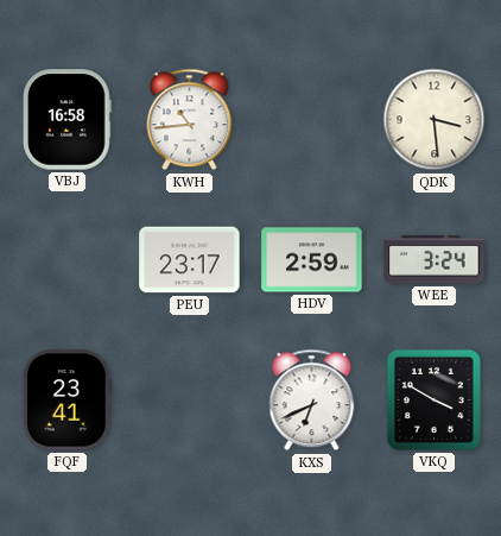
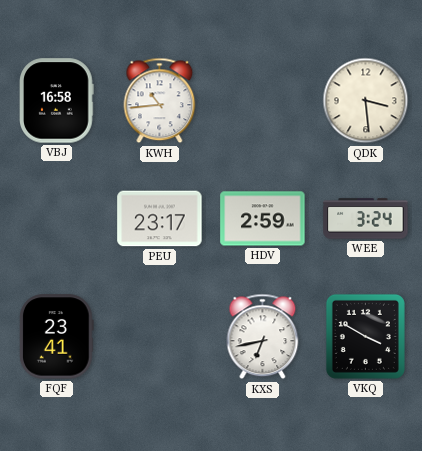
KXS: 6:41 -> 6:43
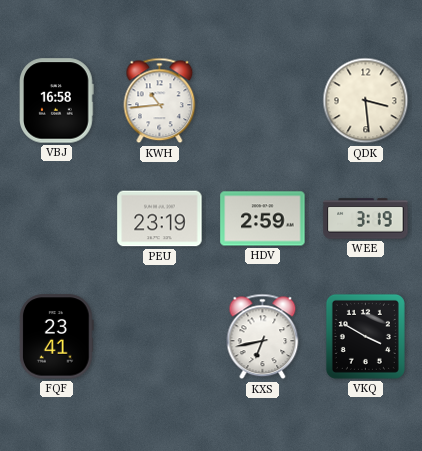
PEU: 23:17 -> 23:19
WEE: 3:24 -> 3:19
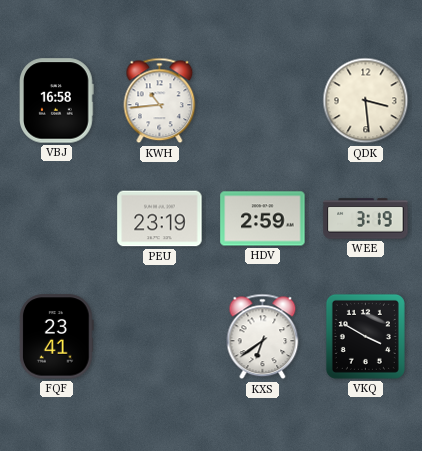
KXS: 6:43 -> 6:39
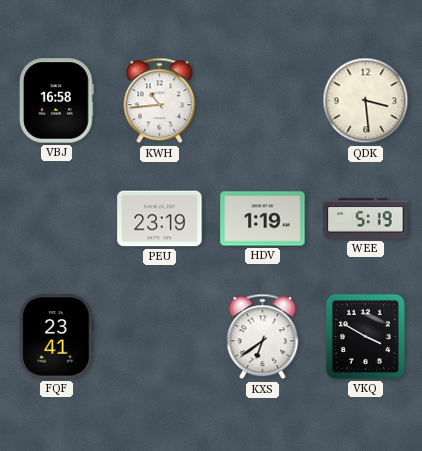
HDV: 2:59 -> 1:19
WEE: 3:19 -> 5:19
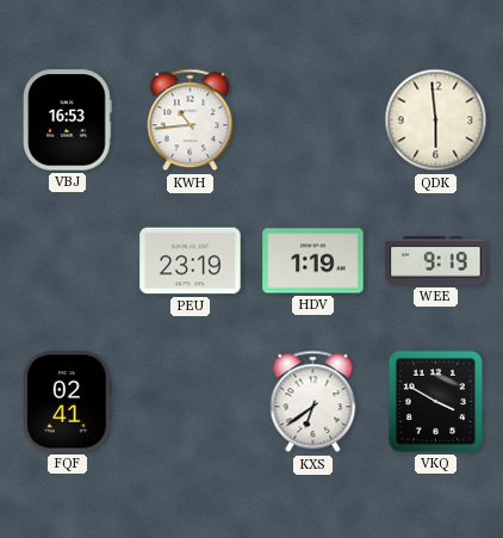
VBJ: 16:58 -> 16:53
QDK: 3:29 -> 5:59
WEE: 5:19 -> 9:19
FQF: 23:41 -> 02:41
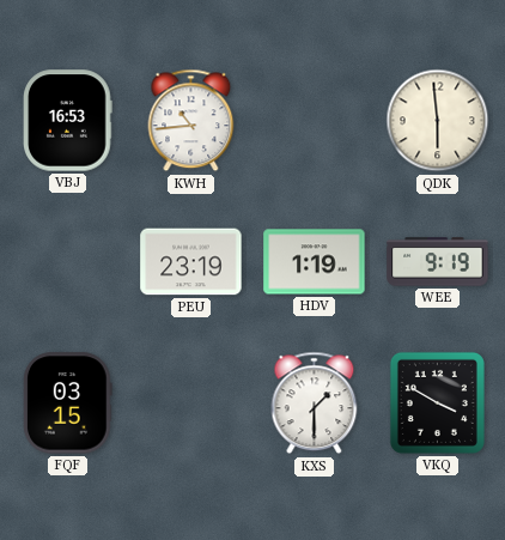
FQF: 02:41 -> 03:15
KXS: 6:39 -> 1:30
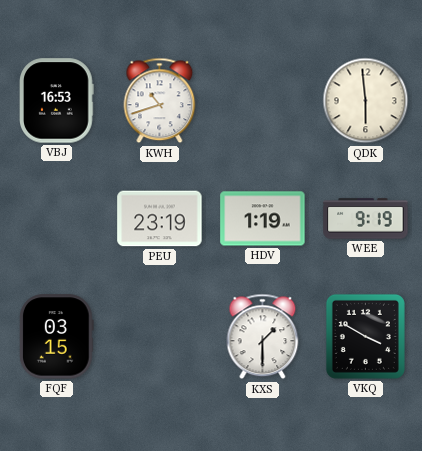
KWH: 10:44 -> 10:42
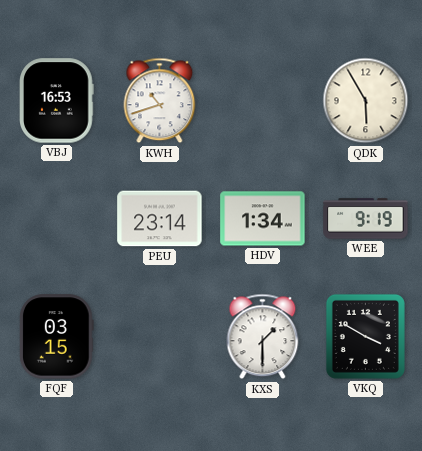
QDK: 5:59 -> 5:55
PEU: 23:19 -> 23:14
HDV: 1:19 -> 1:34
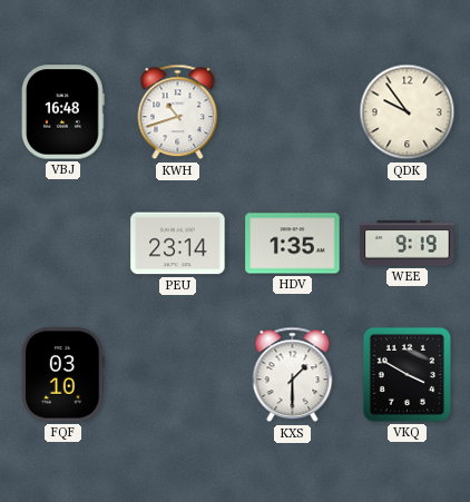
VBJ: 16:53 -> 16:48
QDK: 5:55 -> 9:54
HDV: 1:34 -> 1:35
FQF: 03:15 -> 03:10
